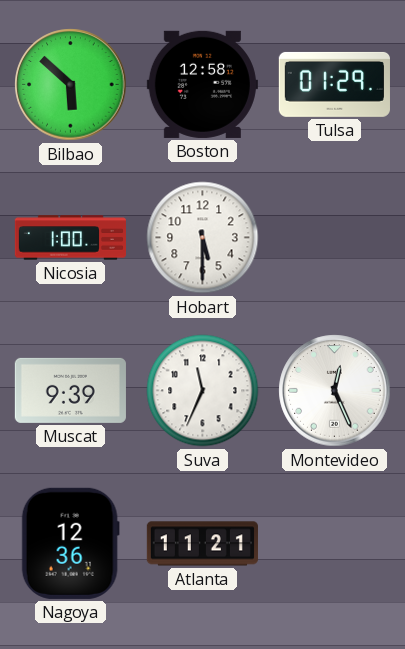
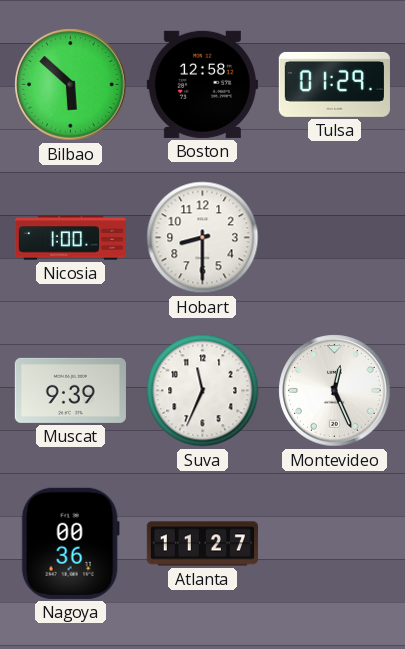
Hobart: 5:30 -> 8:30
Nagoya: 12:36 -> 00:36
Atlanta: 11:21 -> 11:27
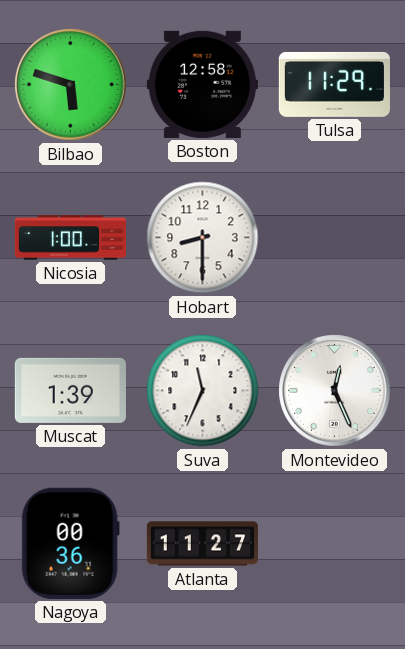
Bilbao: 5:52 -> 5:48
Tulsa: 01:29 -> 11:29
Muscat: 9:39 -> 1:39
